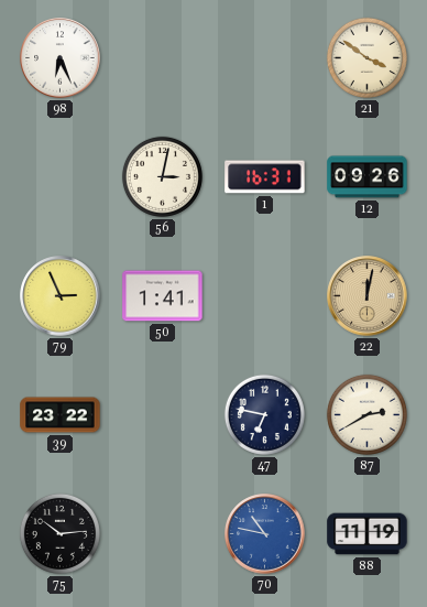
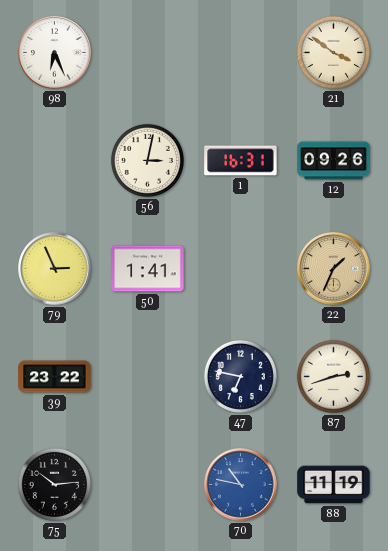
22: 12:02 -> 1:34
87: 2:40 -> 2:42
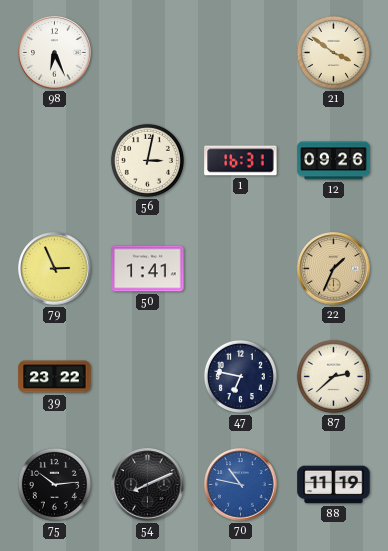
87: 2:42 -> 2:38
54: none -> 8:11
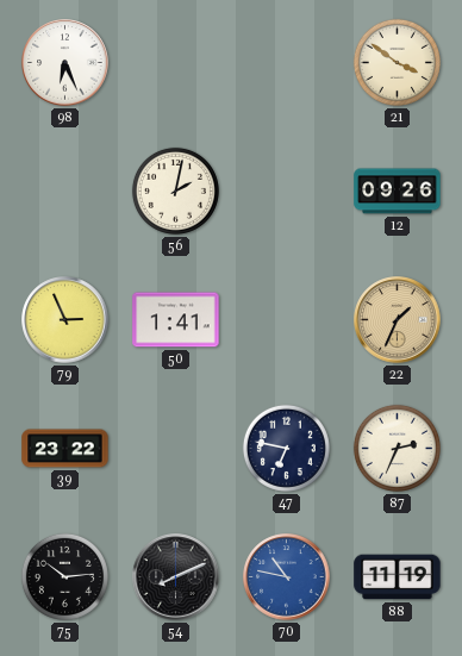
56: 3:02 -> 2:02
1: 16:31 -> none
87: 2:38 -> 2:34
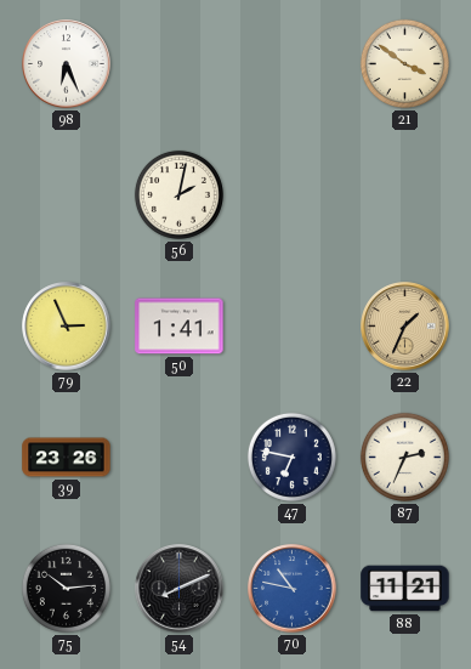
12: 09:26 -> none
39: 23:22 -> 23:26
88: 11:19 -> 11:21
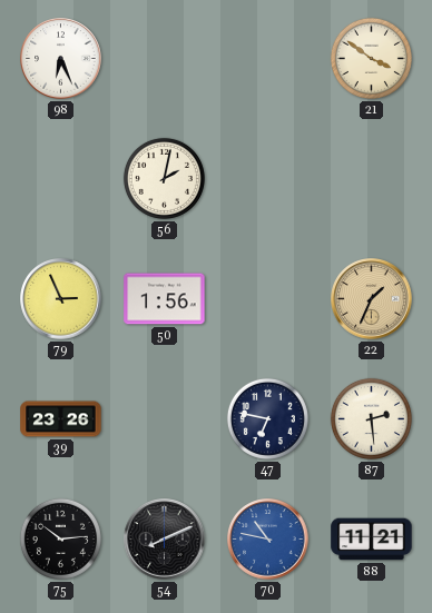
50: 1:41 -> 1:56
87: 2:34 -> 2:29
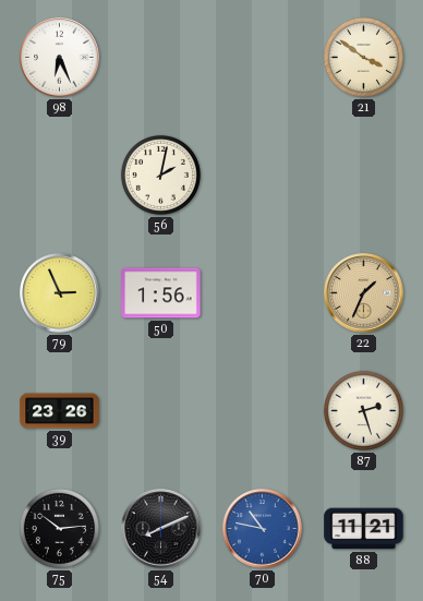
47: 6:47 -> none
87: 2:29 -> 2:27
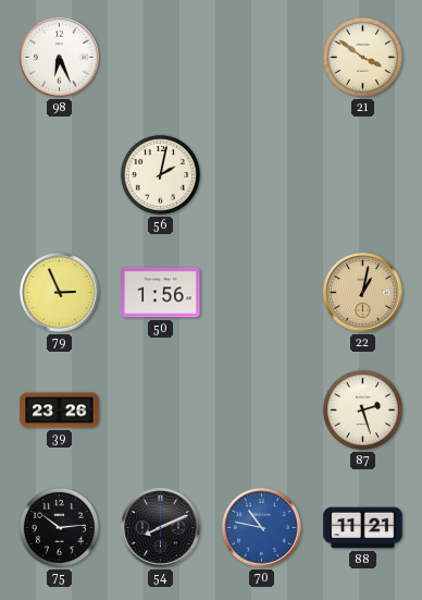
22: 1:34 -> 1:02
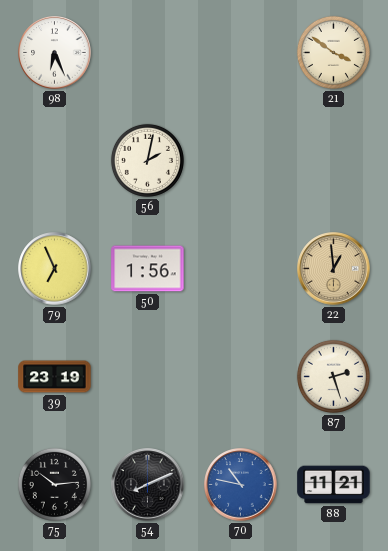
79: 2:56 -> 6:56
22: 1:02 -> 12:59
39: 23:26 -> 23:19
